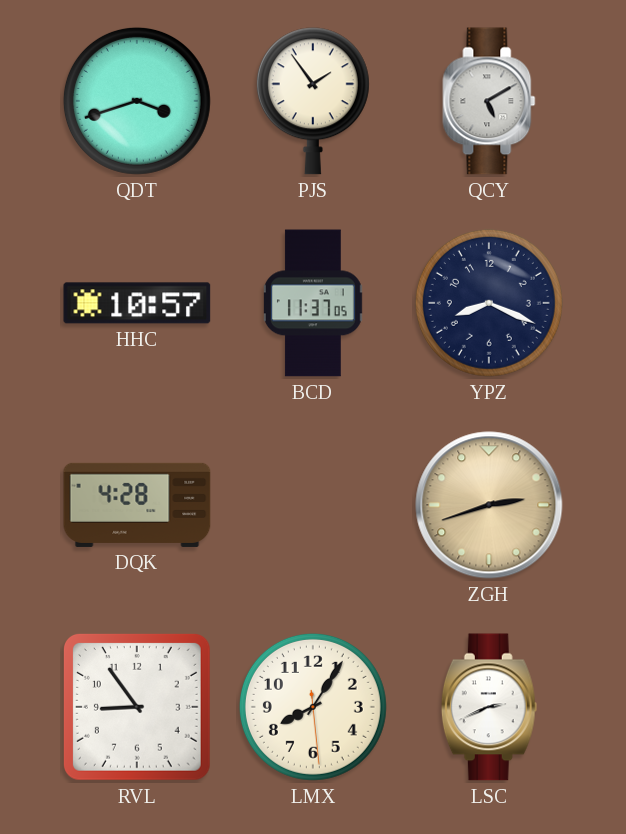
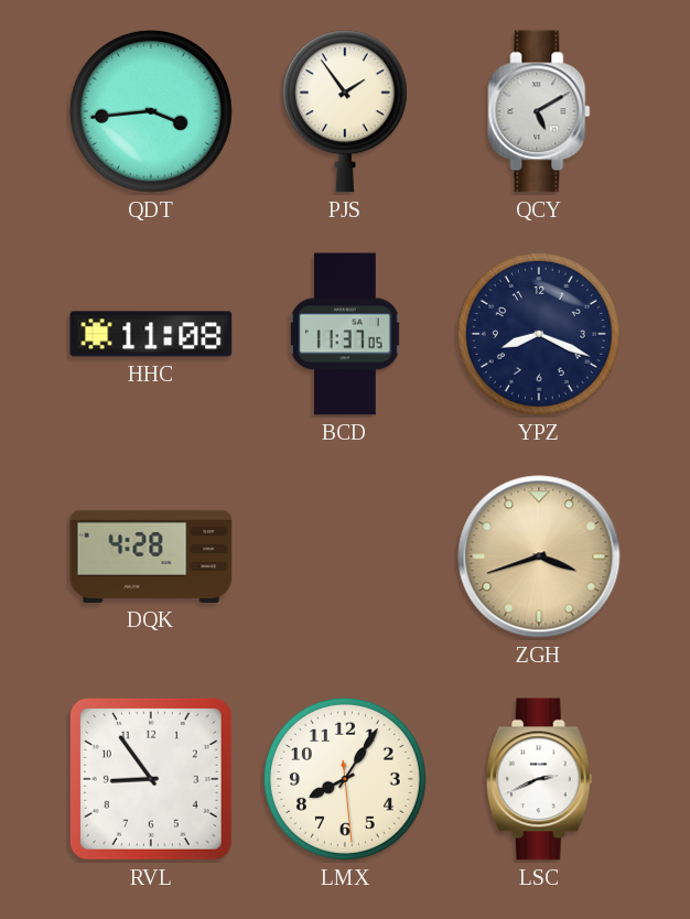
QDT: 3:42 -> 3:44
HHC: 10:57 -> 11:08
ZGH: 2:42 -> 3:42
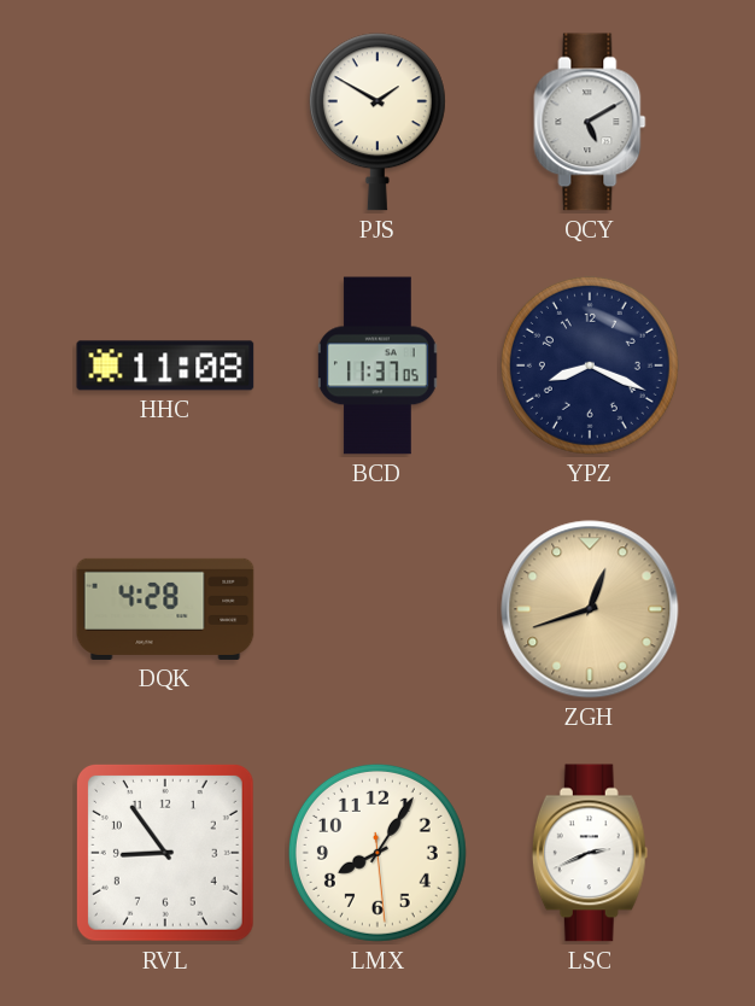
QDT: 3:44 -> none
PJS: 1:54 -> 1:50
ZGH: 3:42 -> 12:42
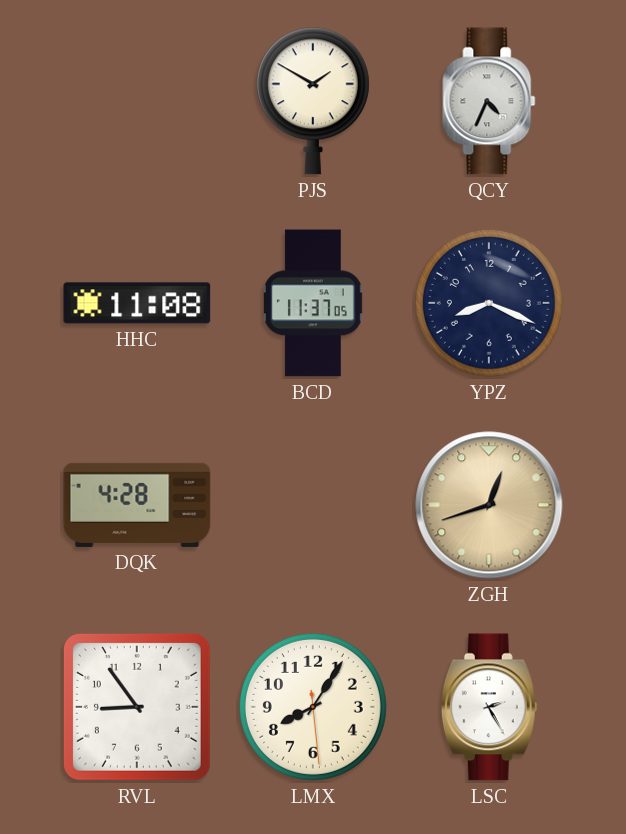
QCY: 5:10 -> 4:34
LSC: 2:41 -> 2:25
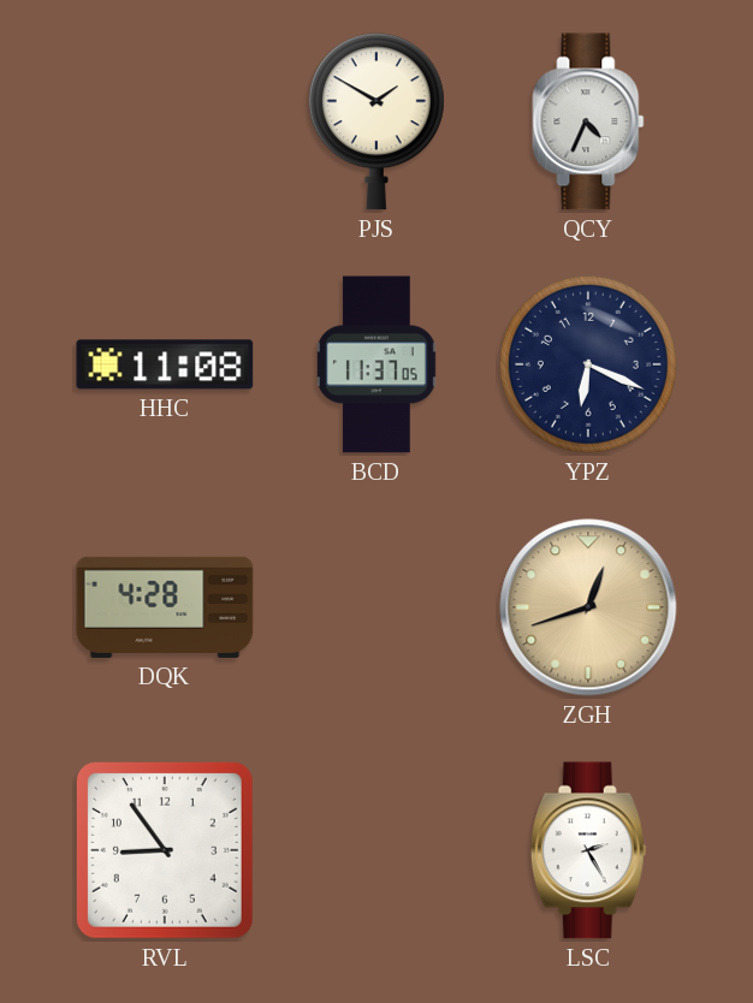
YPZ: 8:19 -> 6:19
LMX: 8:05 -> none
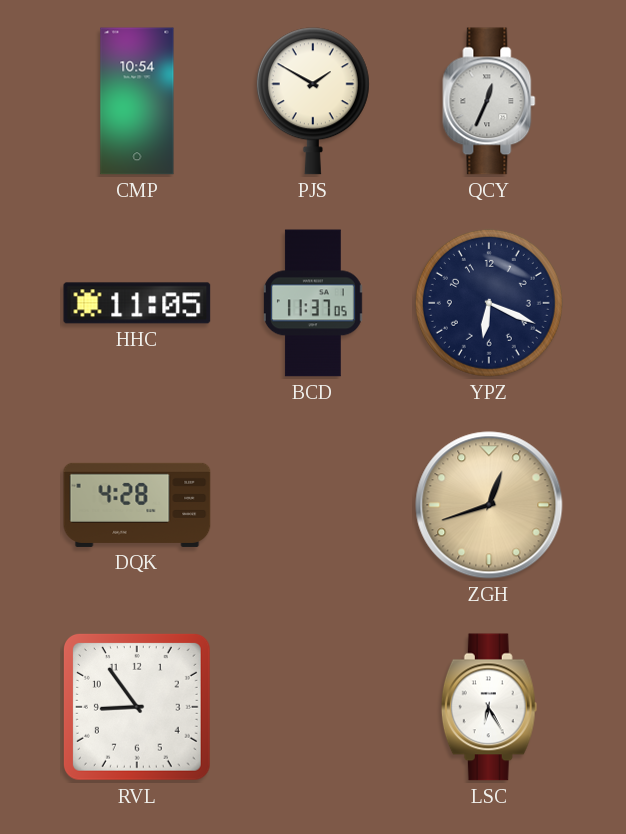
CMP: none -> 10:54
QCY: 4:34 -> 12:34
HHC: 11:08 -> 11:05
LSC: 2:25 -> 6:25
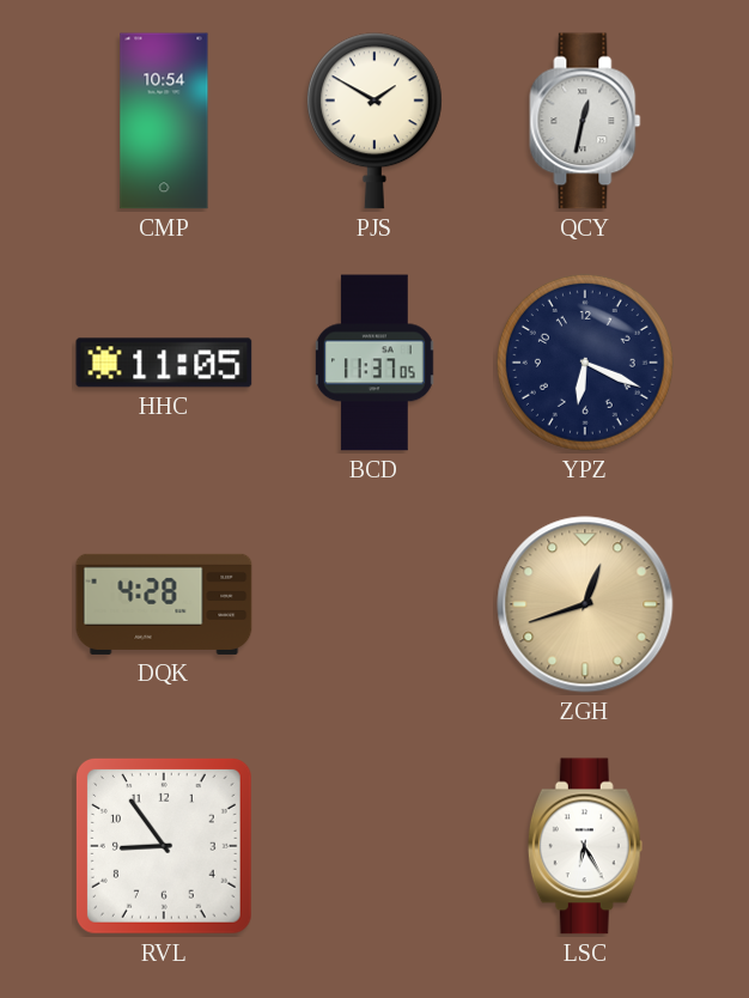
QCY: 12:34 -> 12:32
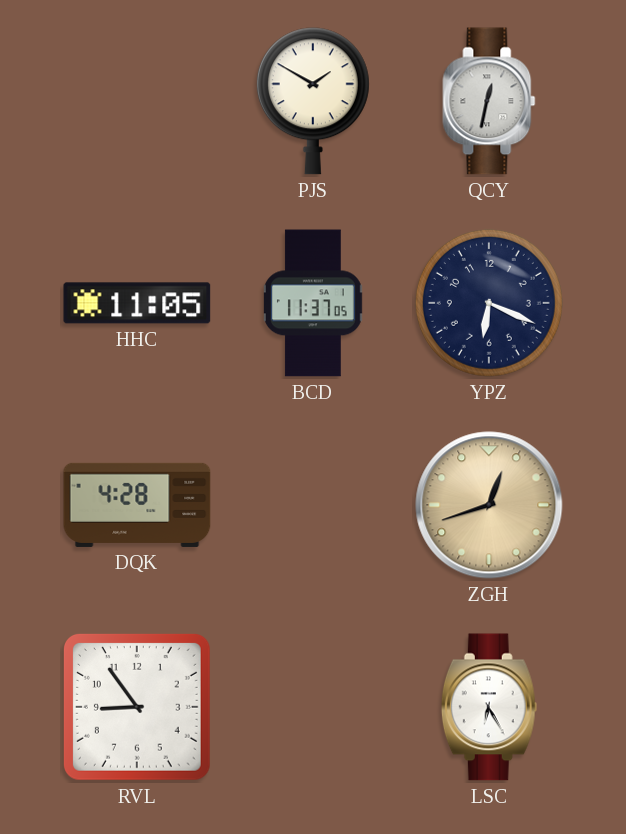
CMP: 10:54 -> none
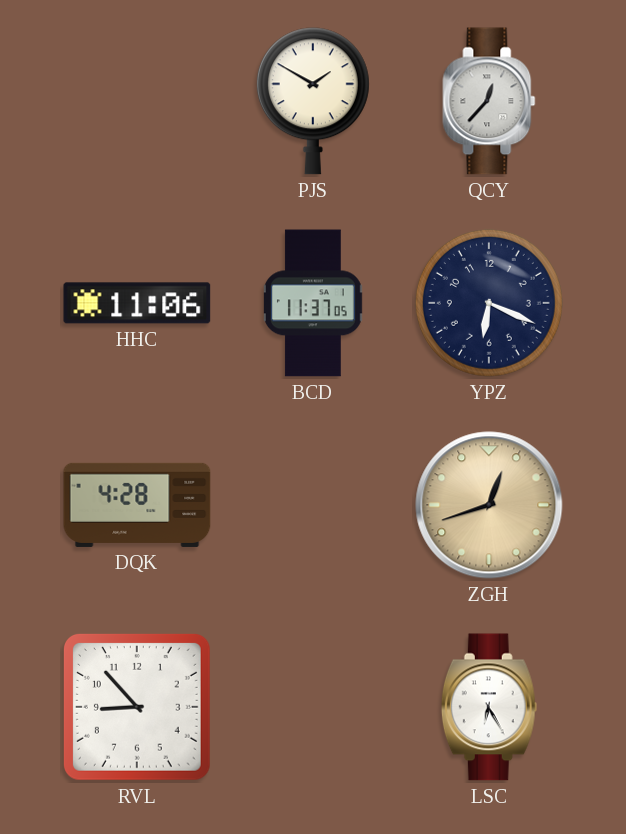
QCY: 12:32 -> 12:37
HHC: 11:05 -> 11:06
RVL: 8:54 -> 8:53
